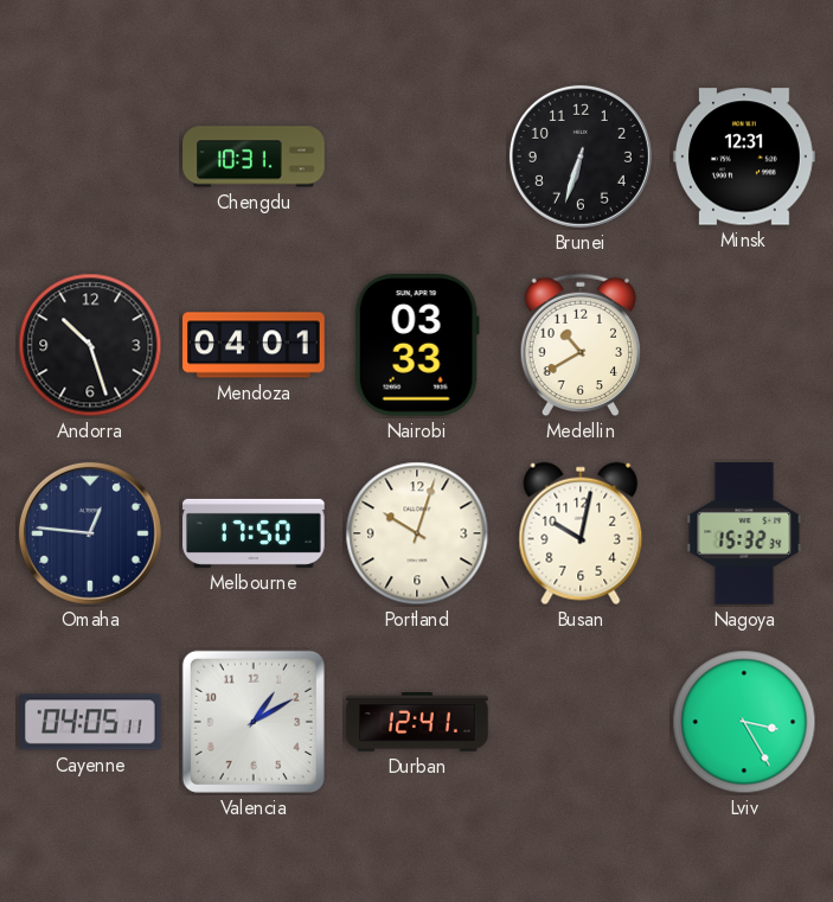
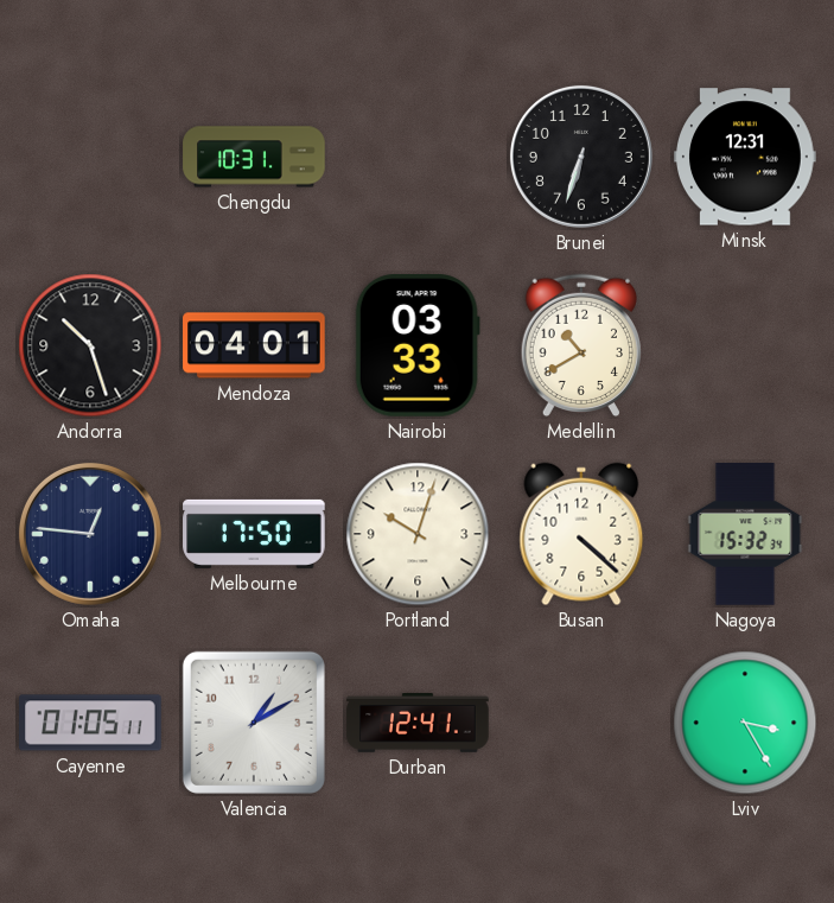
Busan: 10:02 -> 4:22
Cayenne: 04:05 -> 01:05
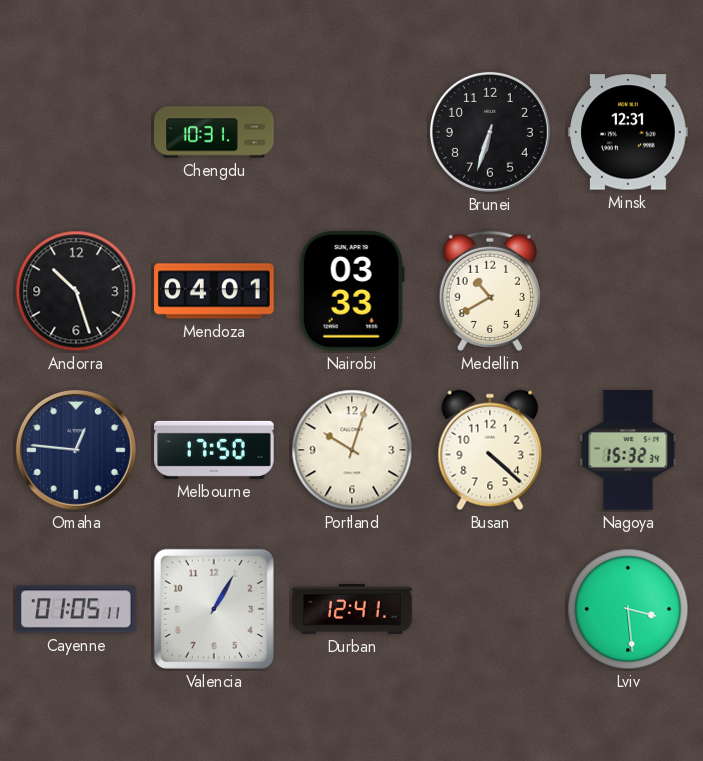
Valencia: 1:10 -> 1:05
Lviv: 3:25 -> 3:29
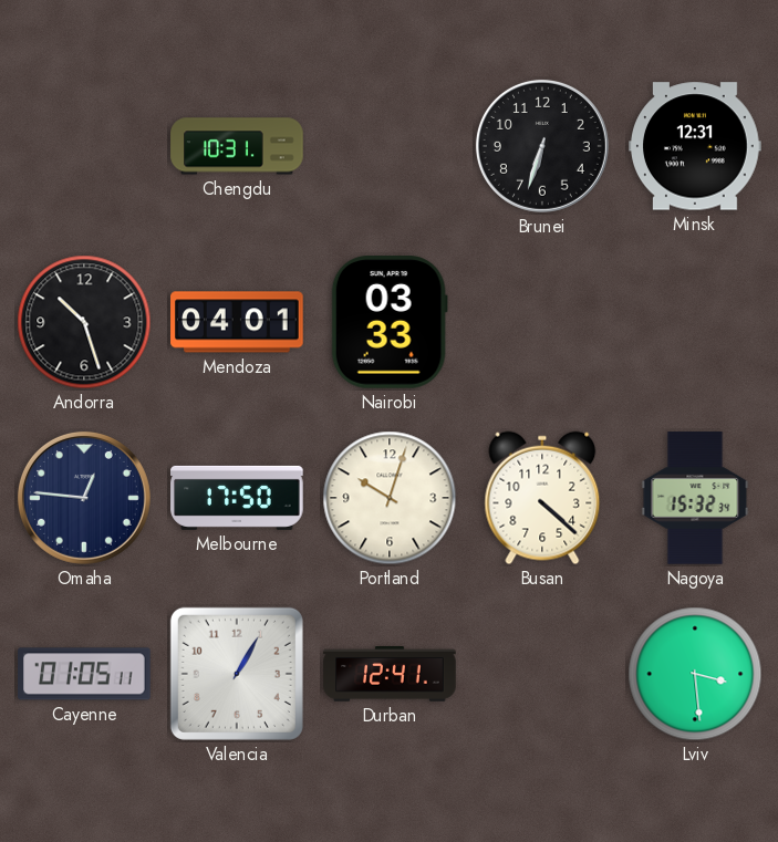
Medellin: 10:40 -> none
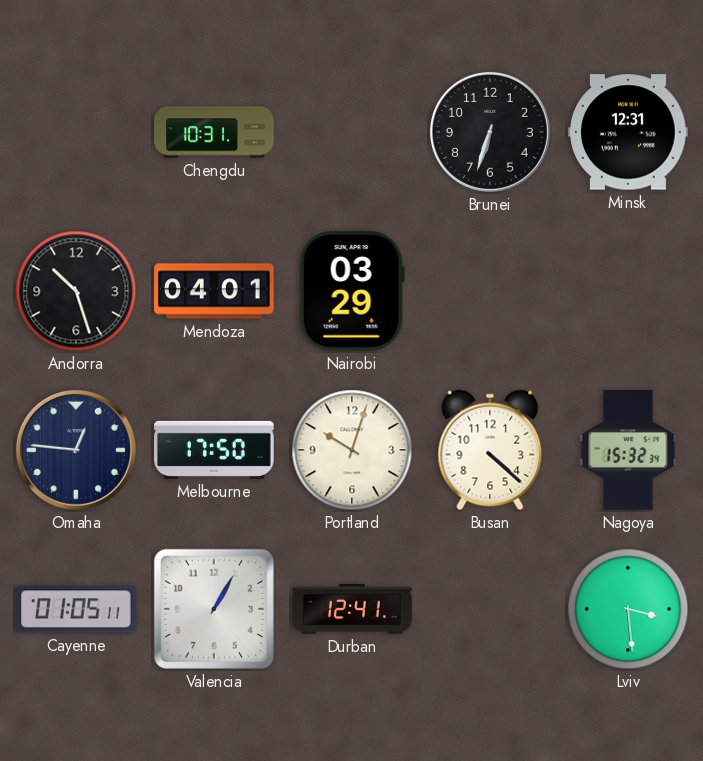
Nairobi: 03:33 -> 03:29
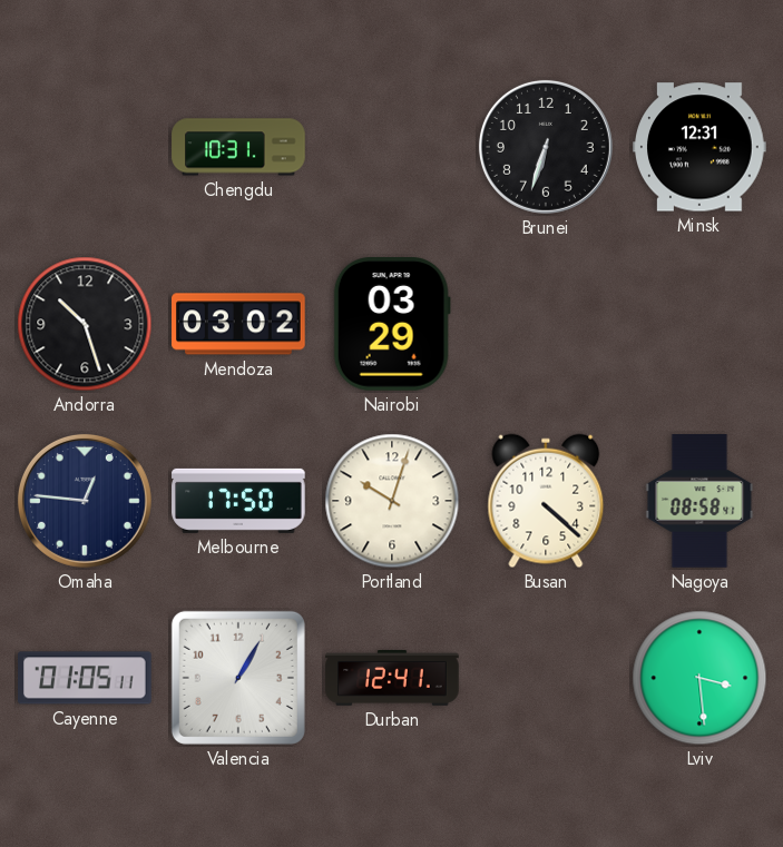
Mendoza: 04:01 -> 03:02
Nagoya: 15:32 -> 08:58
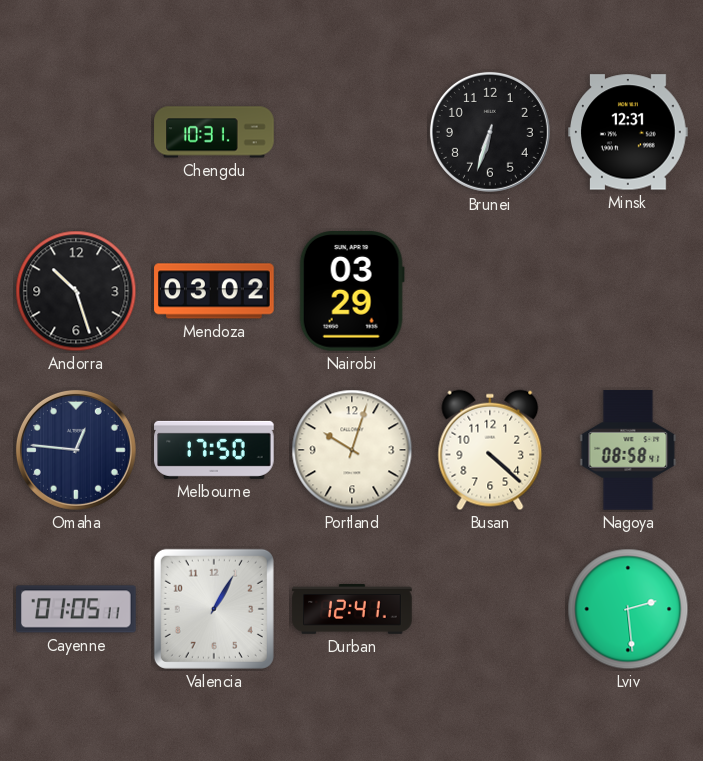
Lviv: 3:29 -> 2:29
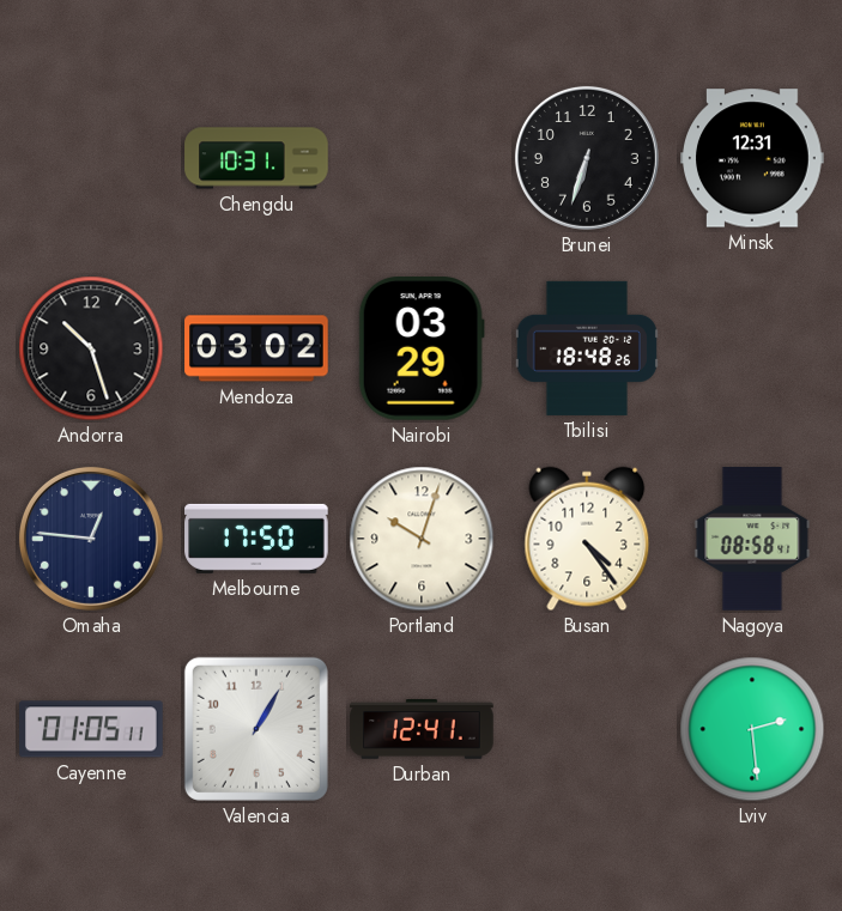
Tbilisi: none -> 18:48
Busan: 4:22 -> 4:24
